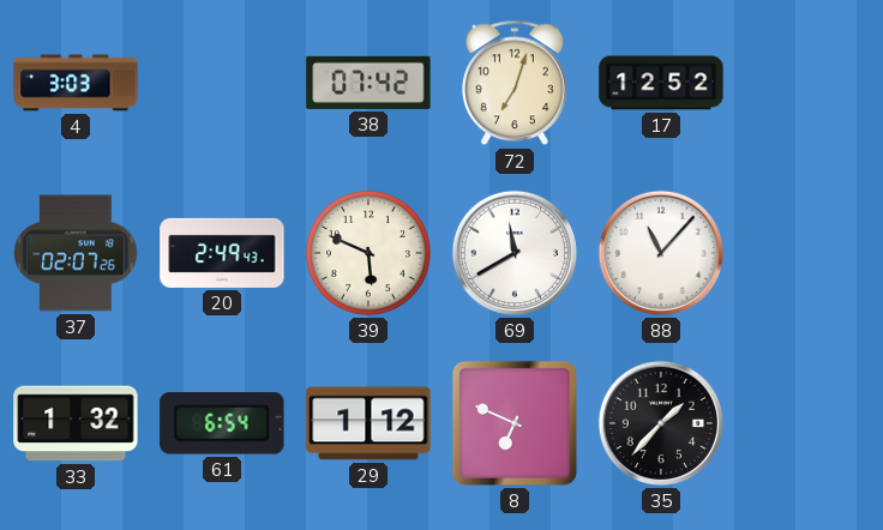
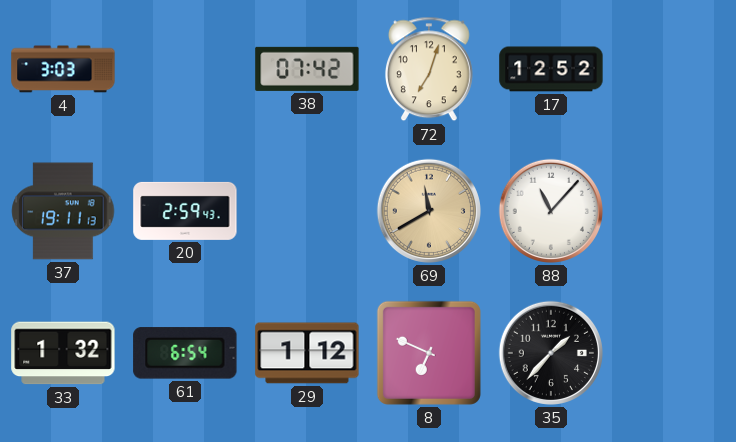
37: 02:07 -> 19:11
20: 2:49 -> 2:59
39: 5:49 -> none
69 dial: white -> champagne
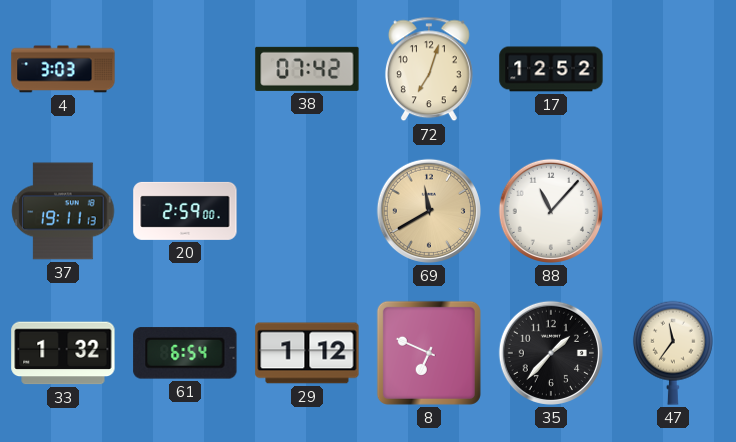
20: 2:59:43 -> 2:59:00
47: none -> 11:36
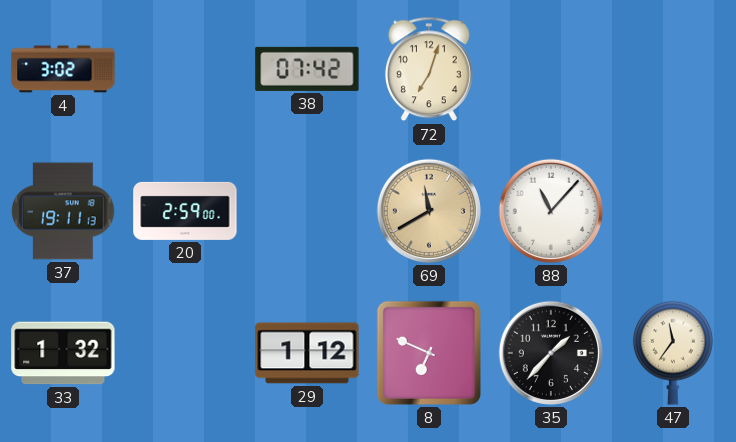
4: 3:03 -> 3:02
17: 12:52 -> none
61: 6:54 -> none
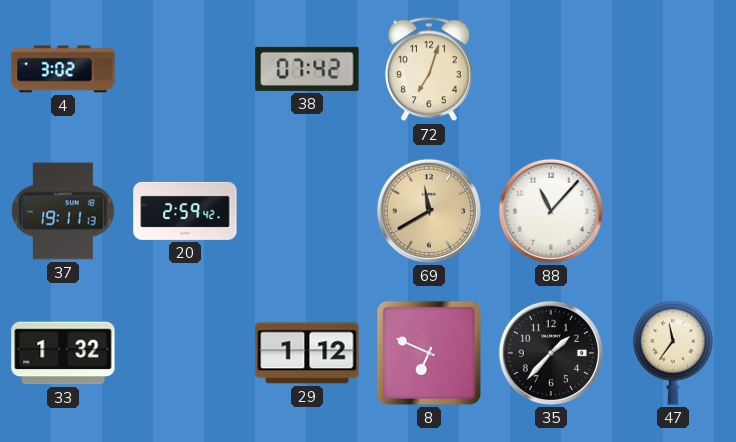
20: 2:59:00 -> 2:59:42
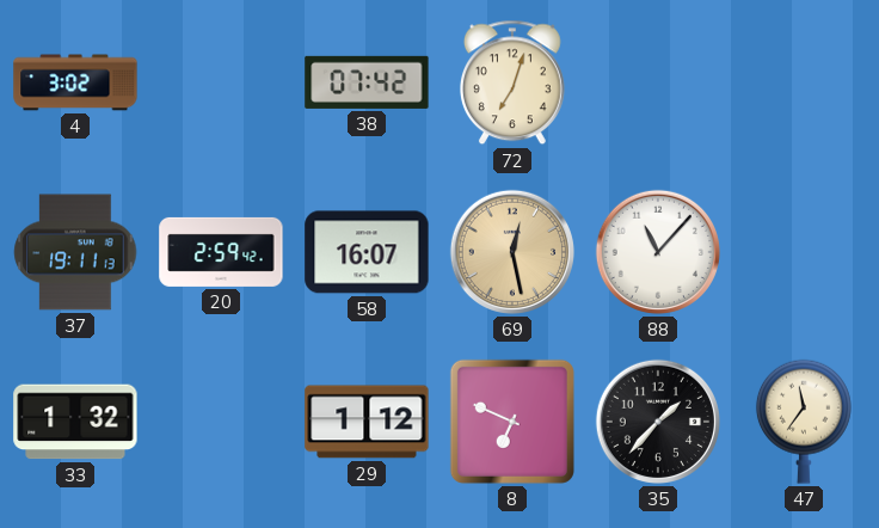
58: none -> 16:07
69: 11:40 -> 12:28
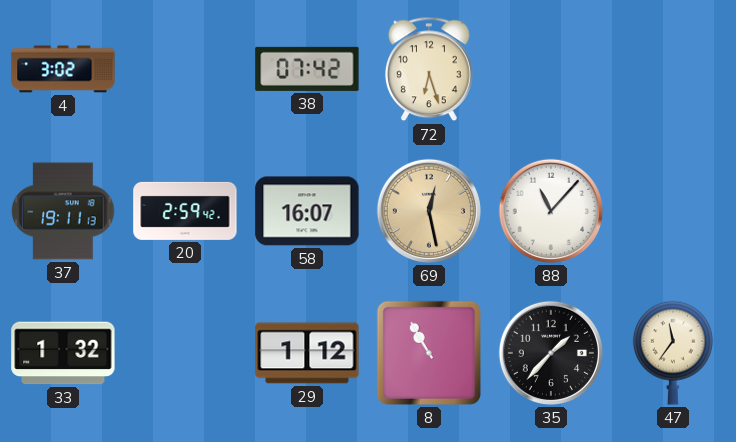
72: 7:03 -> 6:27
8: 6:49 -> 10:55
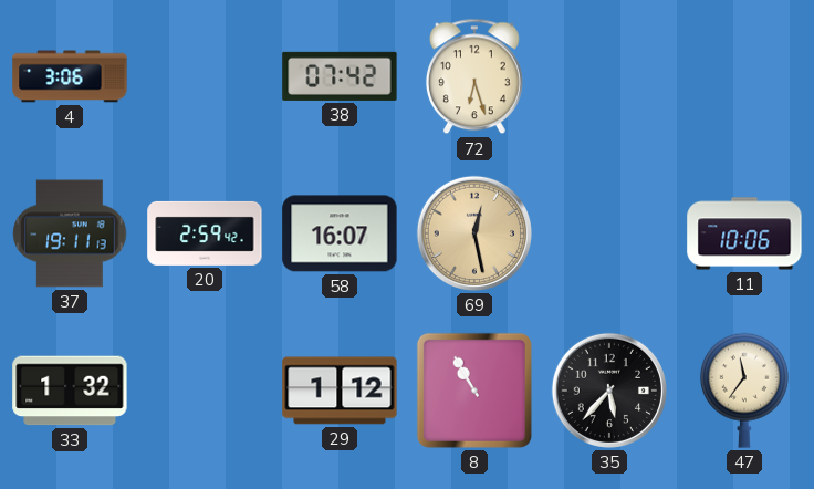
4: 3:02 -> 3:06
88: 11:07 -> none
11: none -> 10:06
35: 1:37 -> 5:37
